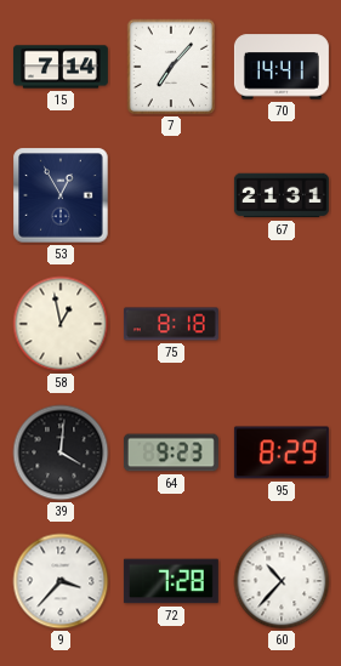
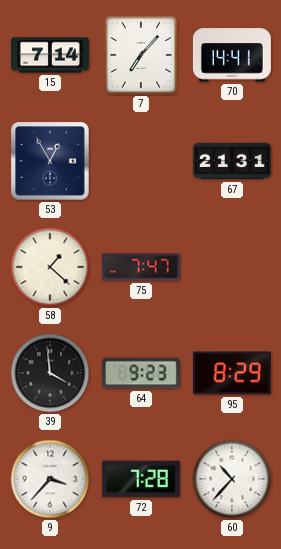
58: 12:58 -> 1:22
75: 8:18 -> 7:47
39: 4:01 -> 3:59
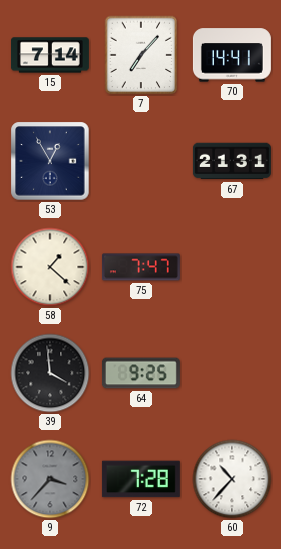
64: 9:23 -> 9:25
95: 8:29 -> none
9 dial: white -> grey
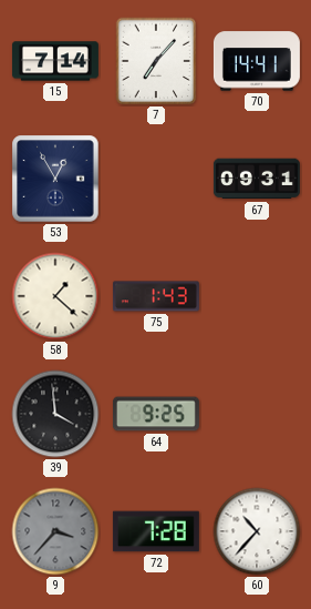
67: 21:31 -> 09:31
75: 7:47 -> 1:43
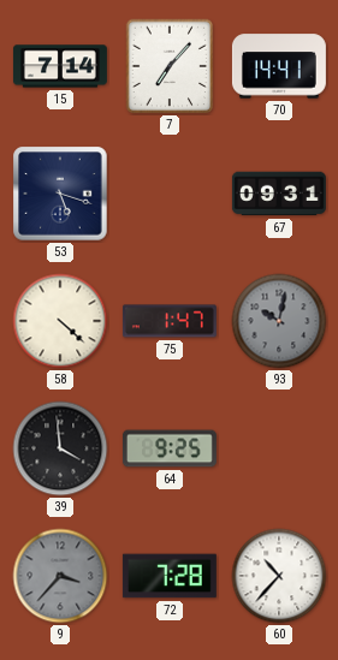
53: 12:55 -> 5:18
58: 1:22 -> 4:22
75: 1:43 -> 1:47
93: none -> 10:02
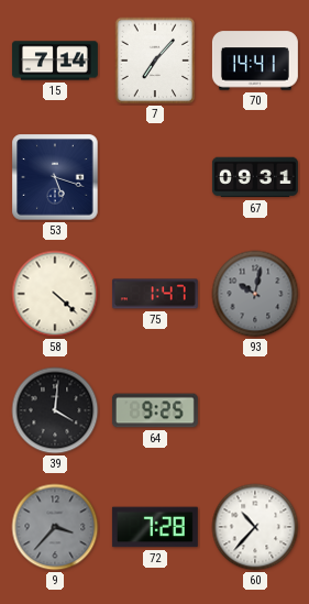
39: 3:59 -> 4:01
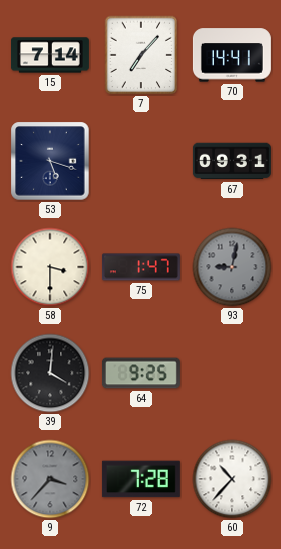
58: 4:22 -> 3:30
93: 10:02 -> 9:02
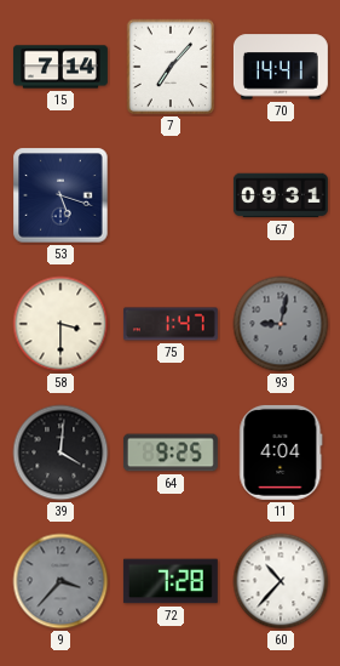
11: none -> 4:04
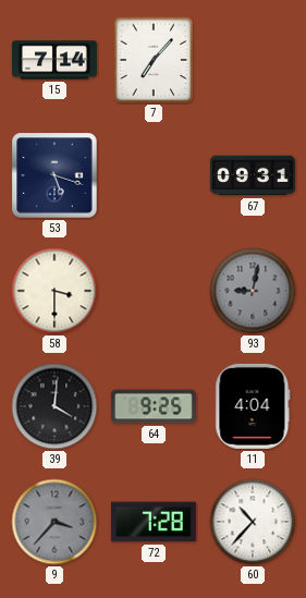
70: 14:41 -> none
75: 1:47 -> none
